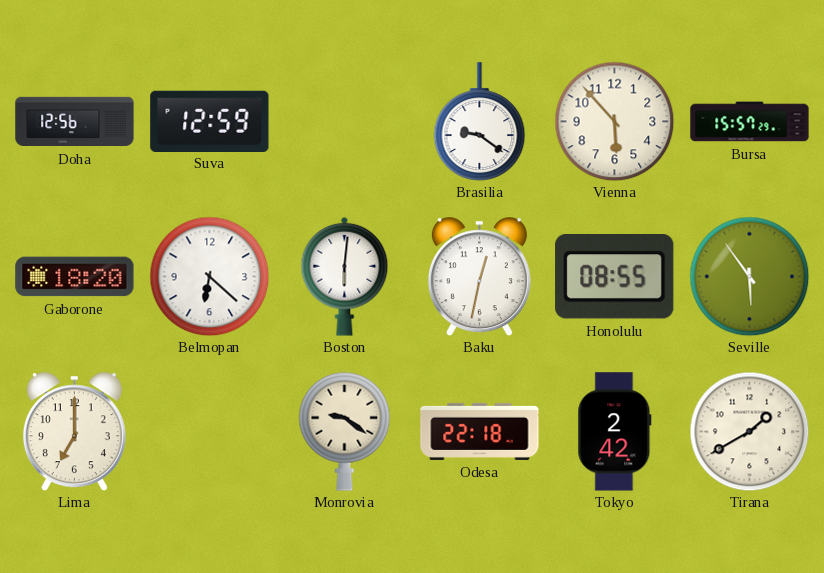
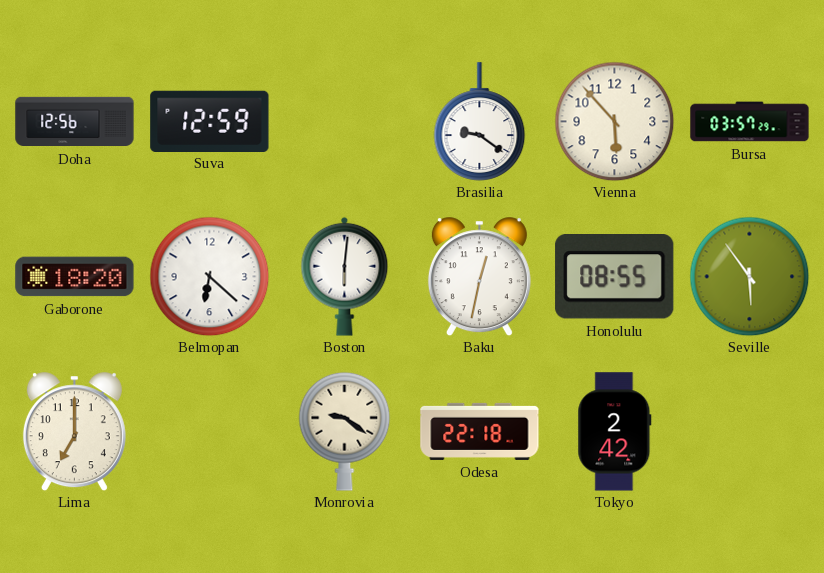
Bursa: 15:57 -> 03:57
Tirana: 1:40 -> none
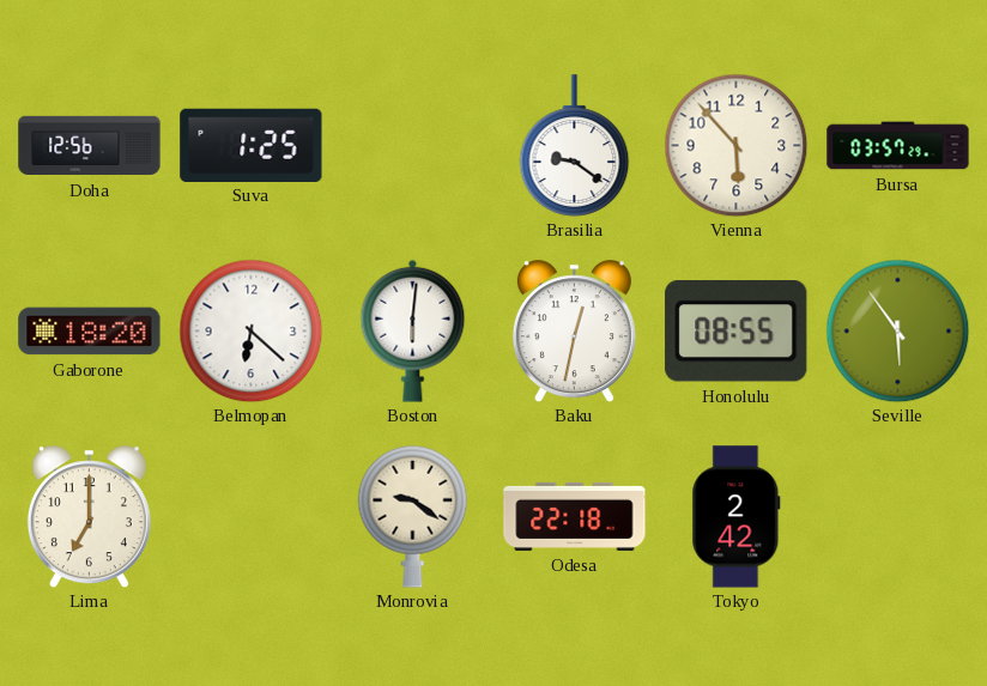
Suva: 12:59 -> 1:25
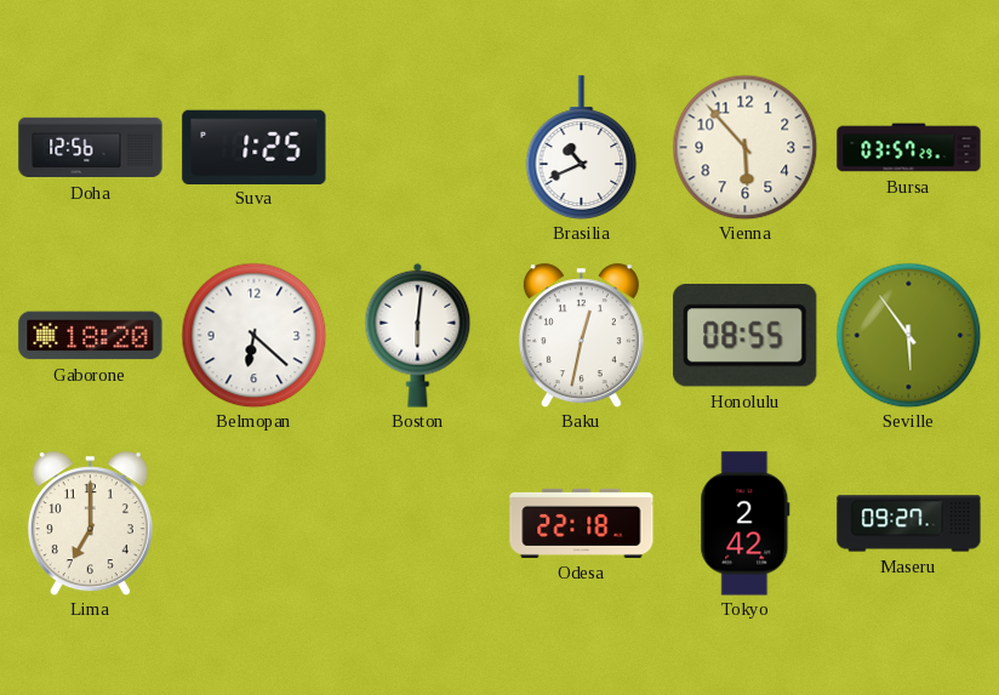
Brasilia: 9:21 -> 10:41
Monrovia: 9:21 -> none
Maseru: none -> 09:27
